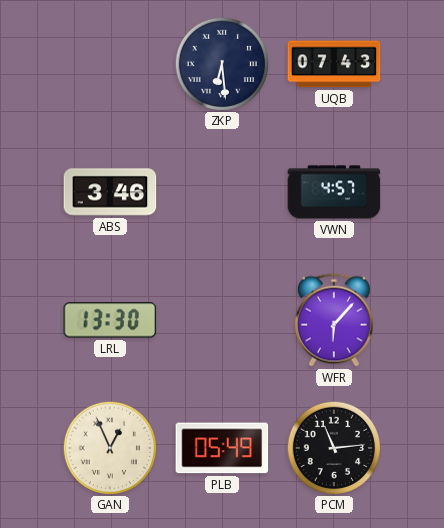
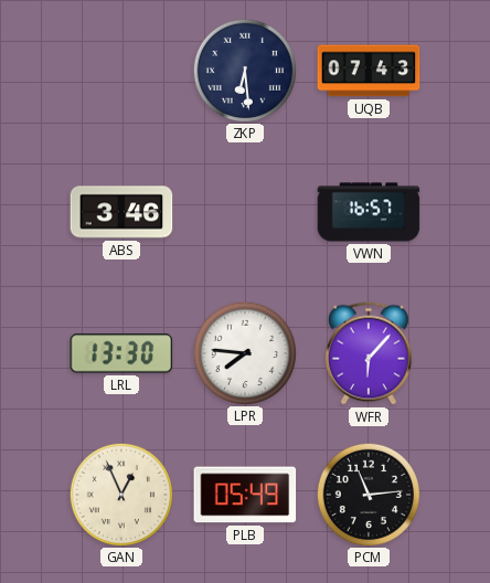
VWN: 4:57 -> 16:57
LPR: none -> 7:46
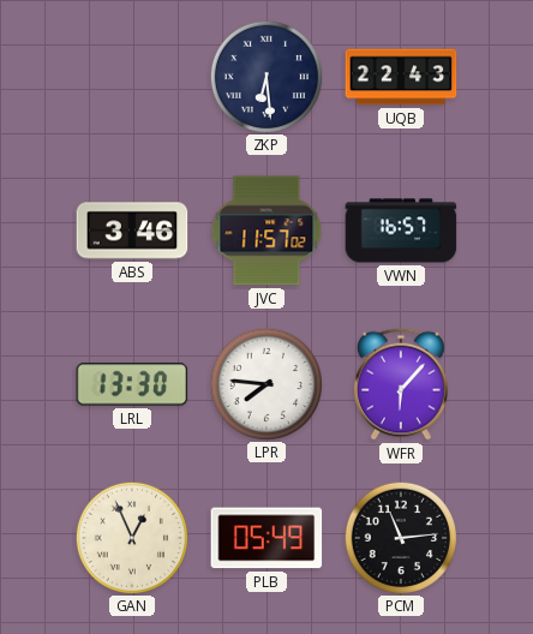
UQB: 07:43 -> 22:43
JVC: none -> 11:57
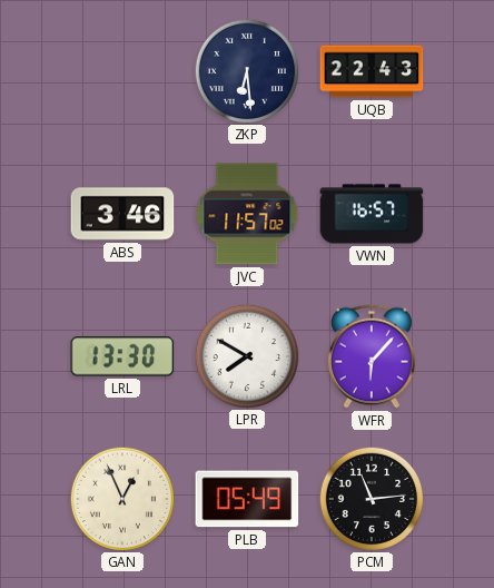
LPR: 7:46 -> 7:50
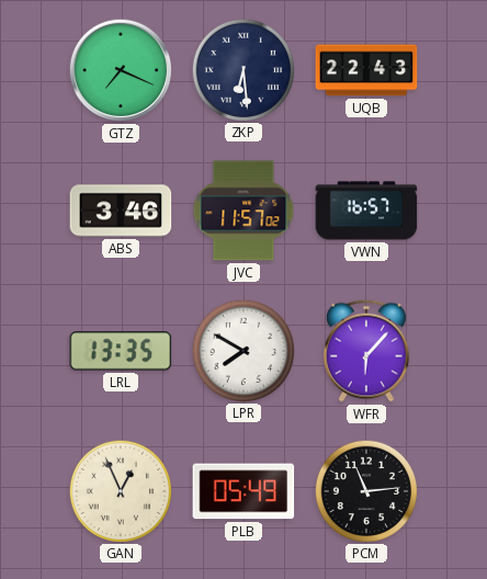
GTZ: none -> 7:19
LRL: 13:30 -> 13:35
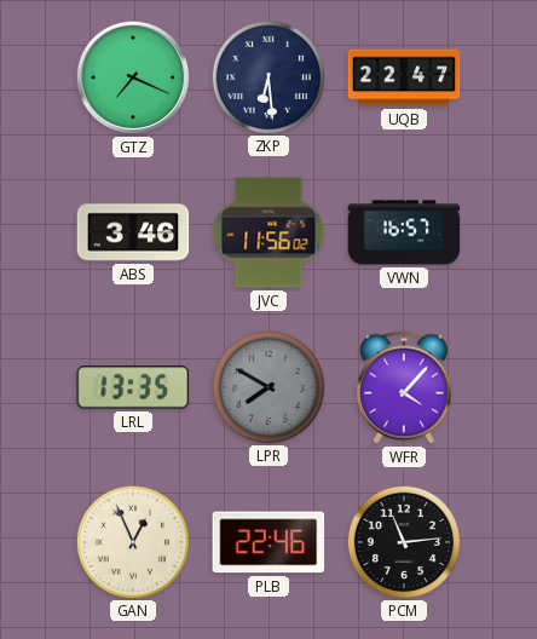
UQB: 22:43 -> 22:47
JVC: 11:57 -> 11:56
LPR dial: white -> grey
WFR: 6:07 -> 4:07
PLB: 05:49 -> 22:46
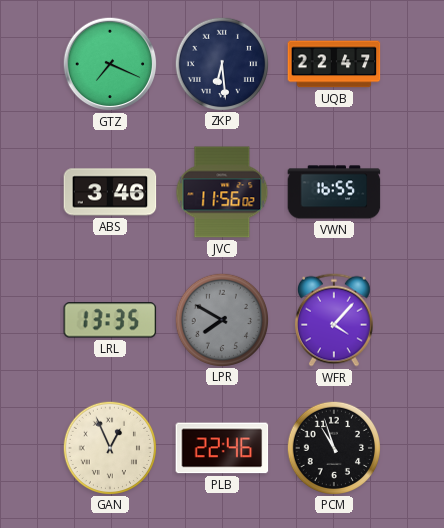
VWN: 16:57 -> 16:55
PCM: 11:14 -> 10:57
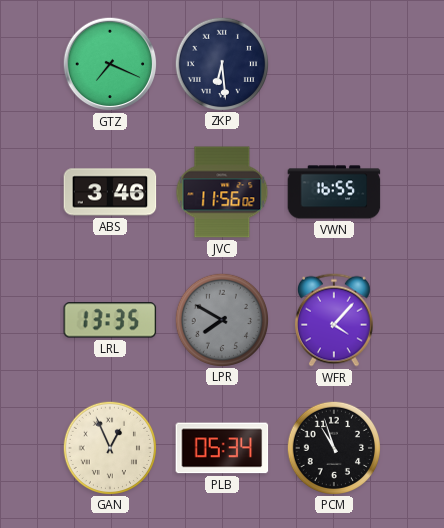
UQB: 22:47 -> none
PLB: 22:46 -> 05:34
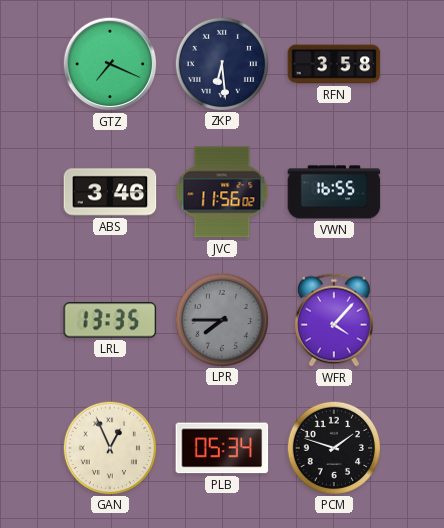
RFN: none -> 3:58
LPR: 7:50 -> 7:45
PCM: 10:57 -> 1:48
